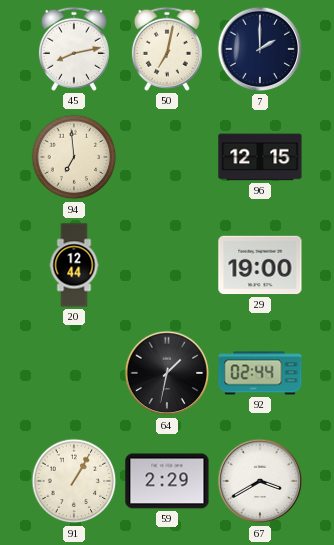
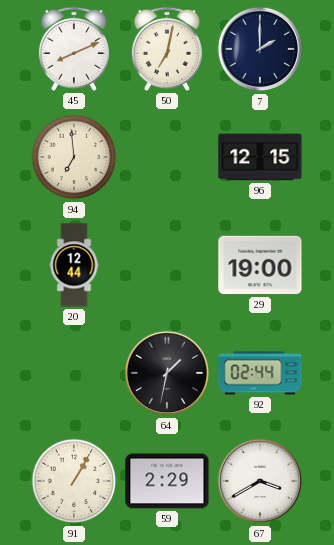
45: 8:13 -> 8:11
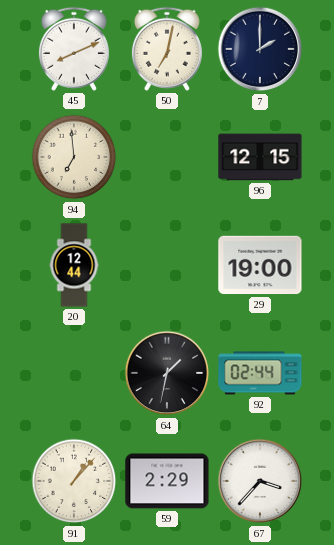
91: 1:05 -> 1:07
67: 3:40 -> 3:37
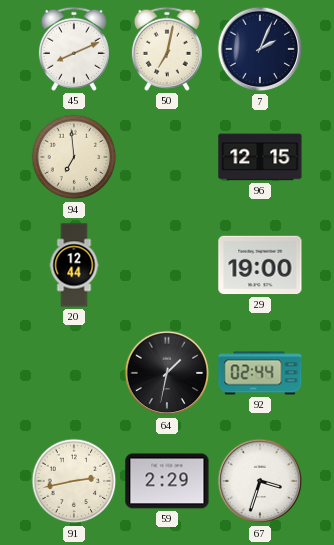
7: 2:00 -> 2:04
91: 1:07 -> 2:43
67: 3:37 -> 3:33
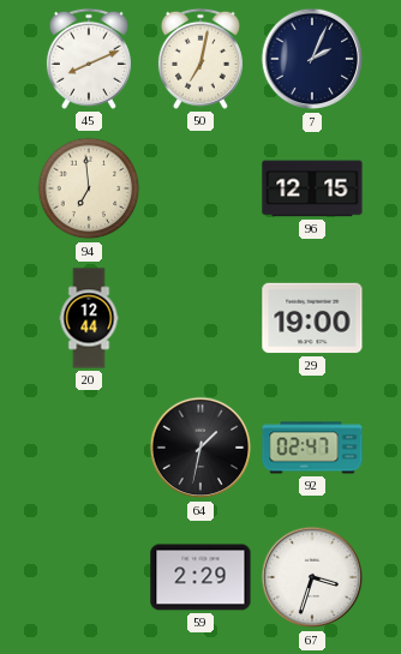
92: 02:44 -> 02:47
91: 2:43 -> none
